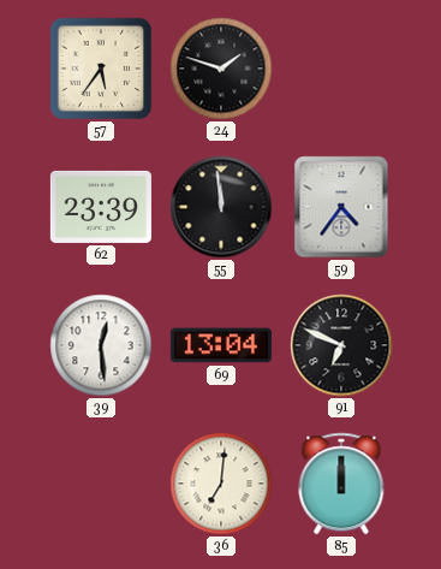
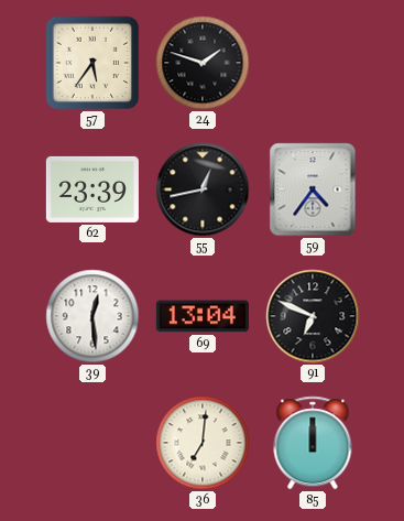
55: 11:59 -> 12:43
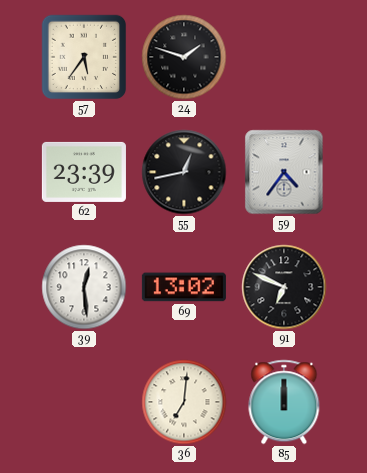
69: 13:04 -> 13:02
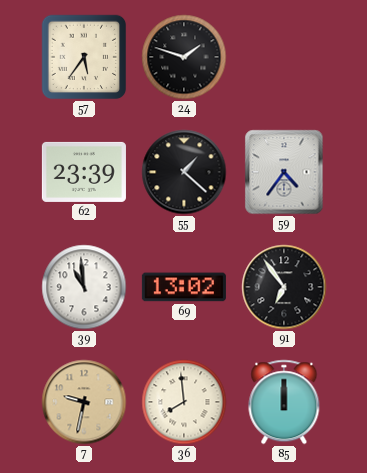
55: 12:43 -> 1:22
39: 12:29 -> 10:59
91: 6:49 -> 6:54
7: none -> 9:32
36: 7:01 -> 7:59
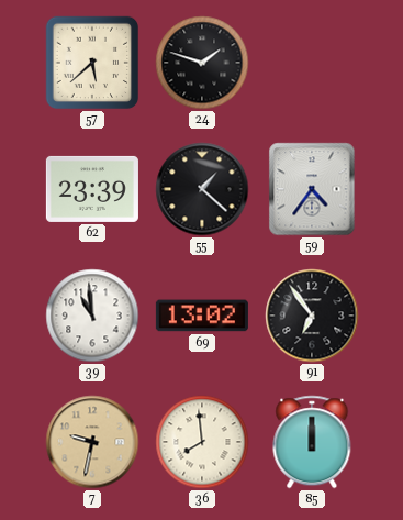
57: 5:36 -> 5:38
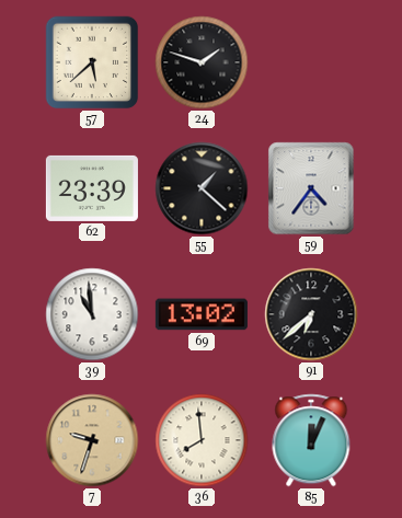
91: 6:54 -> 6:38
7: 9:32 -> 9:33
85: 12:00 -> 12:04
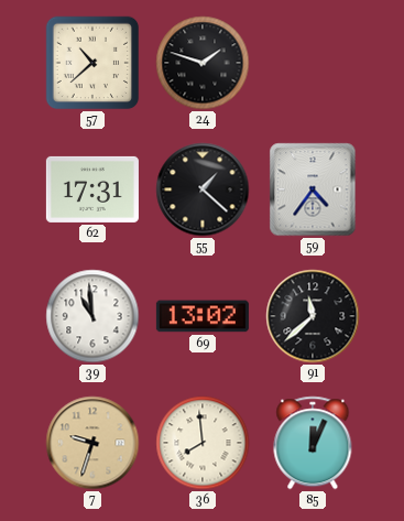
57: 5:38 -> 10:38
62: 23:39 -> 17:31
91: 6:38 -> 11:38
